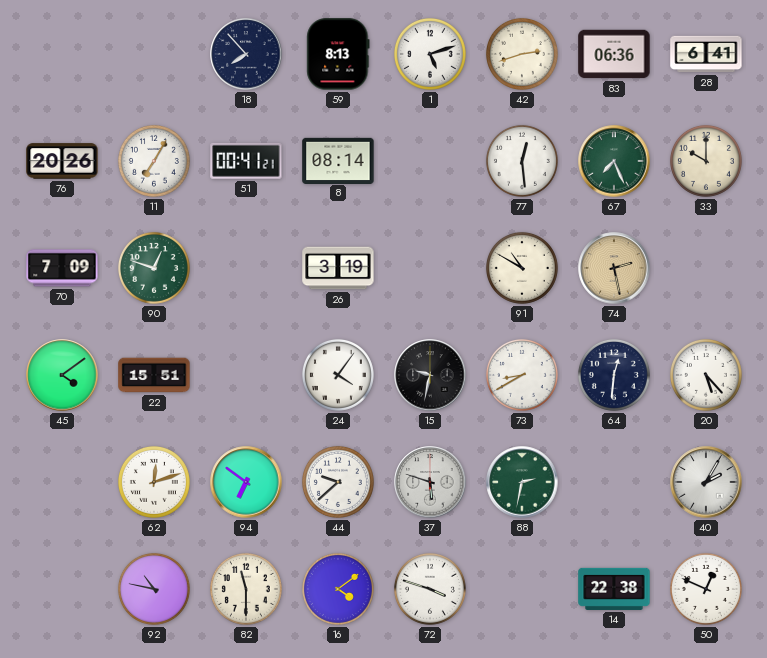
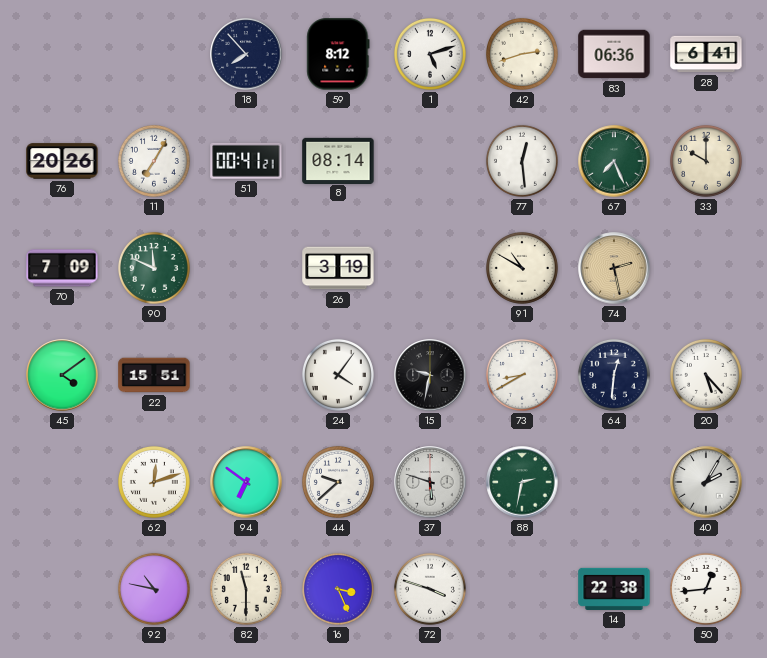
59: 8:13 -> 8:12
90: 12:48 -> 11:49
16: 4:09 -> 3:26
50: 12:49 -> 12:44
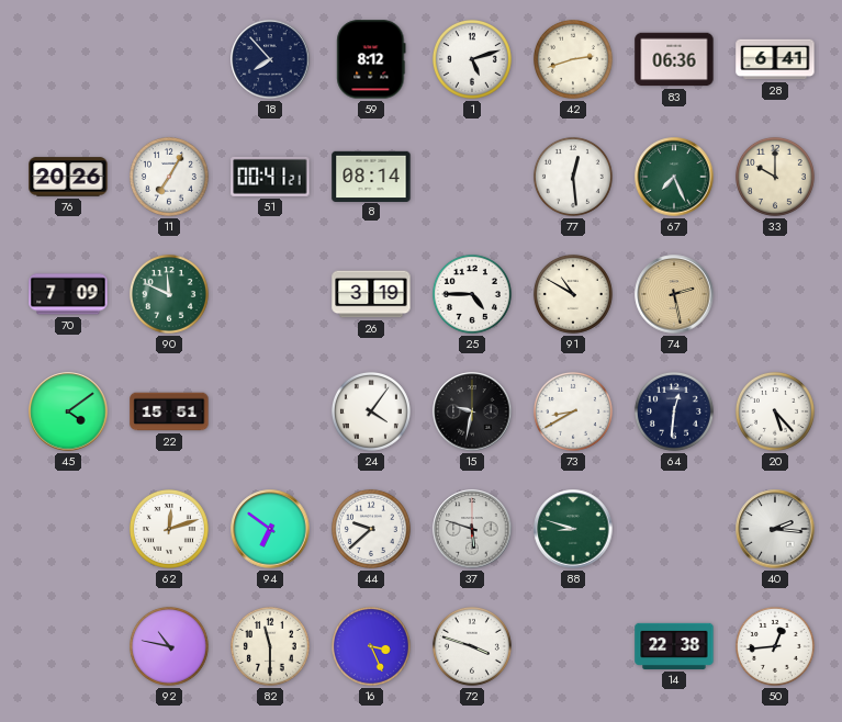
25: none -> 4:45
88: 2:32 -> 8:48
40: 2:05 -> 2:16
